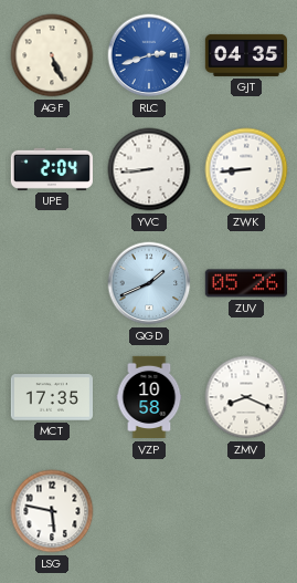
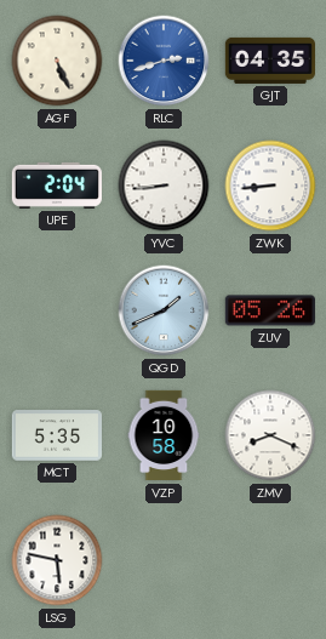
MCT: 17:35 -> 5:35
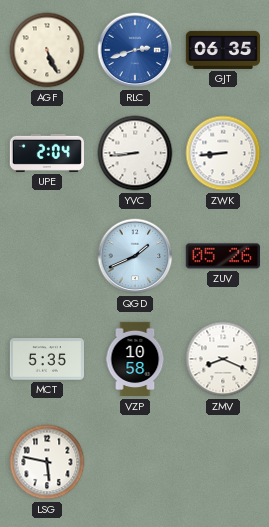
GJT: 04:35 -> 06:35
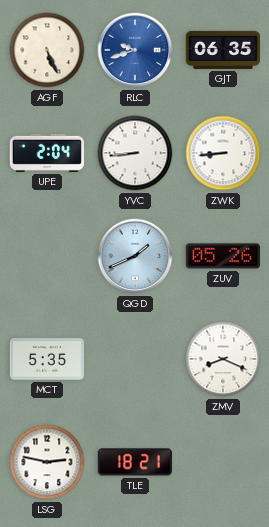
RLC: 2:42 -> 9:42
VZP: 10:58 -> none
LSG: 5:47 -> 2:47
TLE: none -> 18:21
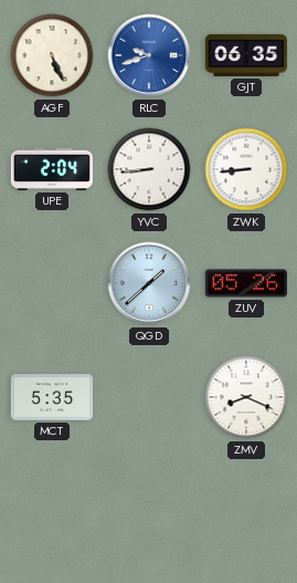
QGD: 1:41 -> 1:38
LSG: 2:47 -> none
TLE: 18:21 -> none
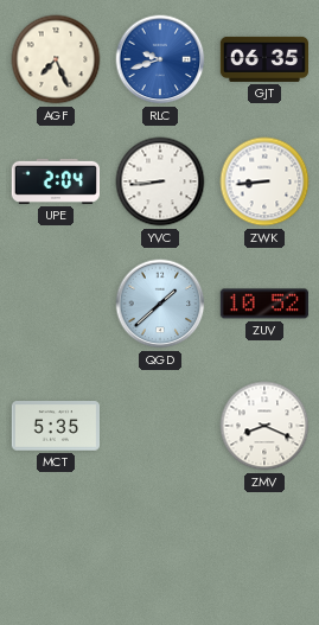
AGF: 5:26 -> 7:26
ZUV: 05:26 -> 10:52
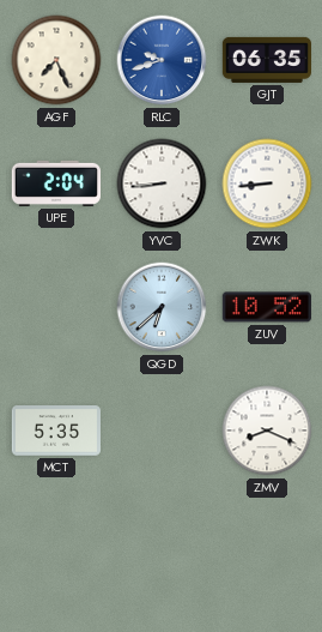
QGD: 1:38 -> 6:38
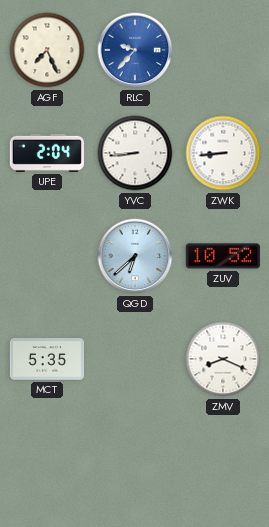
RLC: 9:42 -> 9:37
GJT: 06:35 -> none
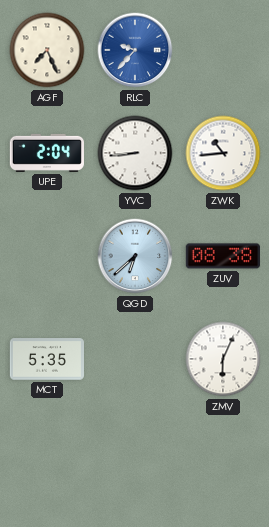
ZWK: 8:44 -> 10:44
ZUV: 10:52 -> 08:38
ZMV: 8:19 -> 6:04
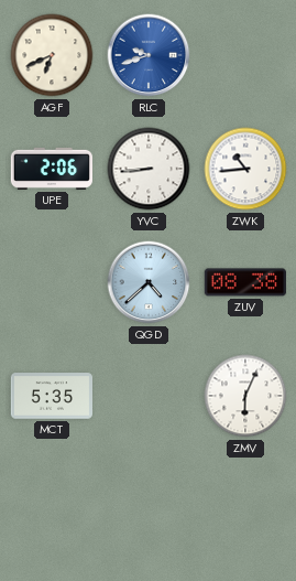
AGF: 7:26 -> 6:41
RLC: 9:37 -> 9:42
UPE: 2:04 -> 2:06
QGD: 6:38 -> 4:38
